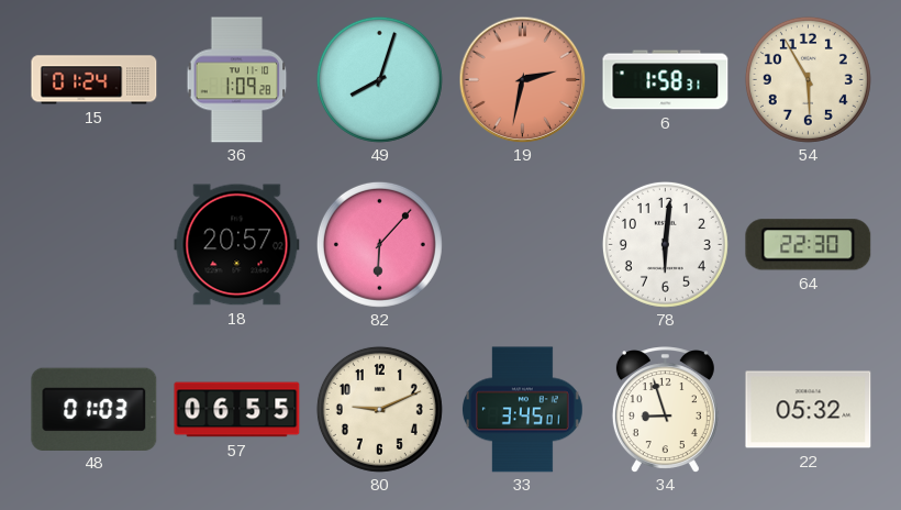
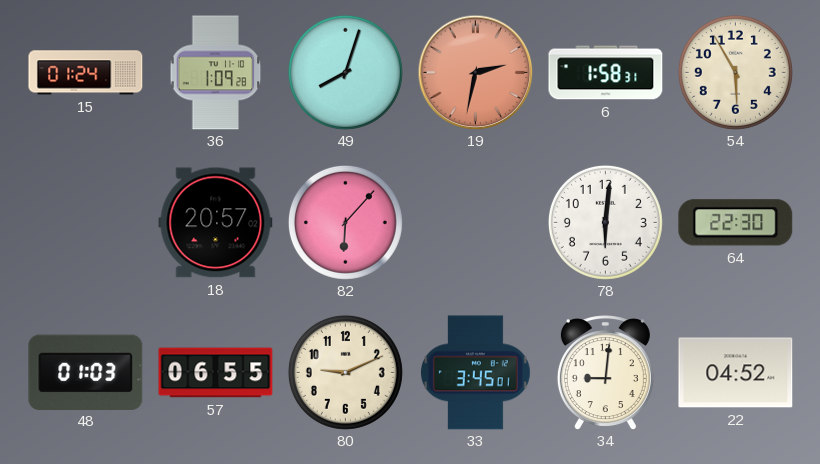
34: 8:57 -> 9:01
22: 05:32 -> 04:52
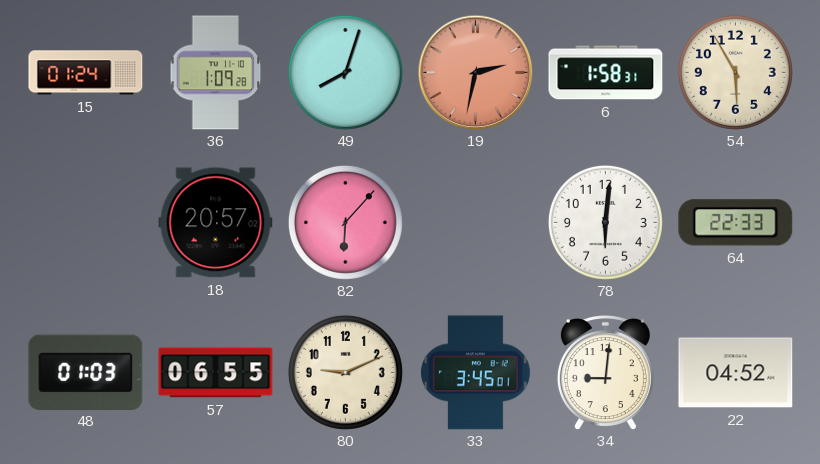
64: 22:30 -> 22:33
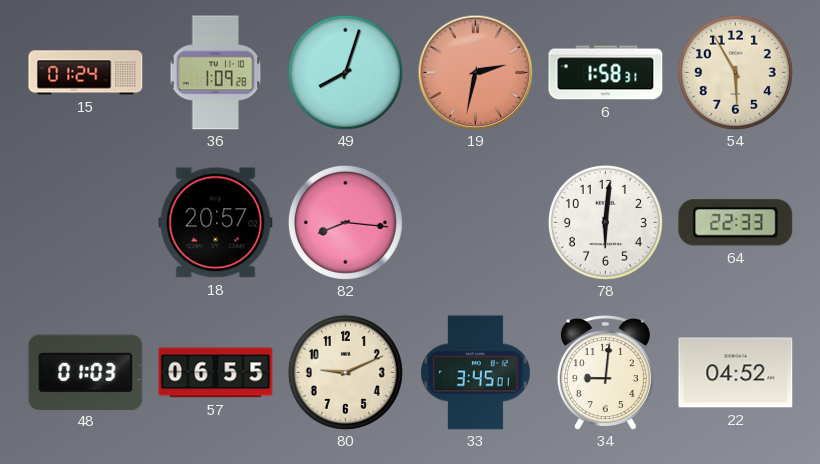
82: 6:07 -> 8:16
